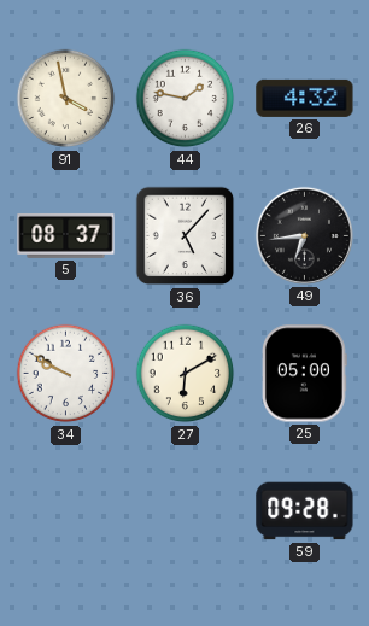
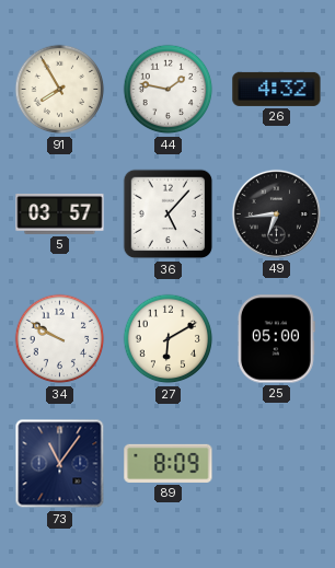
91: 3:58 -> 7:55
5: 08:37 -> 03:57
73: none -> 11:06
89: none -> 8:09
59: 09:28 -> none
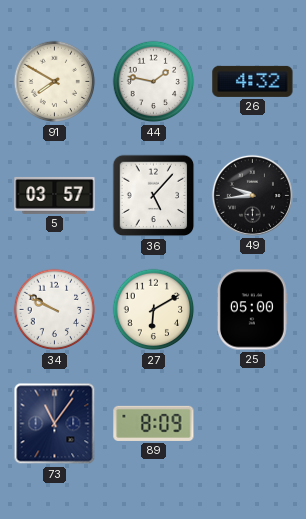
91: 7:55 -> 7:50
49: 6:44 -> 9:44
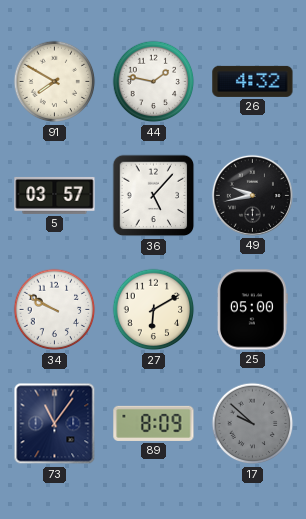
49: 9:44 -> 9:43
17: none -> 9:52
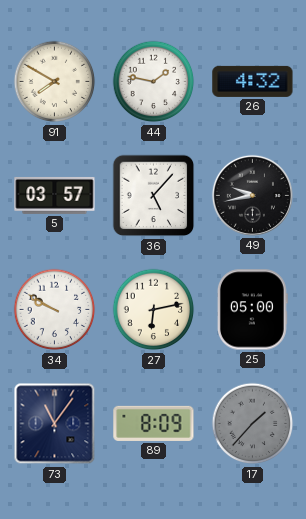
27: 6:10 -> 6:13
17: 9:52 -> 1:37
